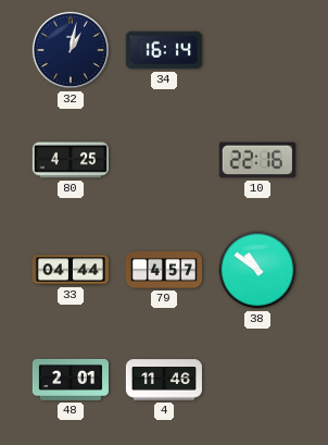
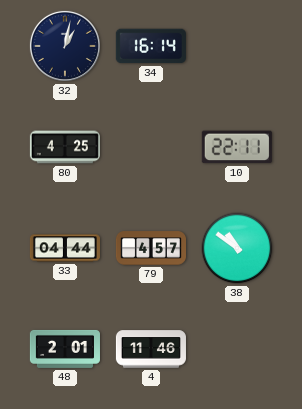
10: 22:16 -> 22:11
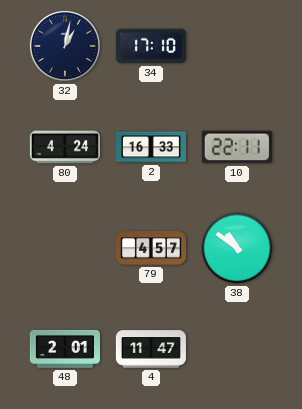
34: 16:14 -> 17:10
80: 4:25 -> 4:24
2: none -> 16:33
33: 04:44 -> none
4: 11:46 -> 11:47
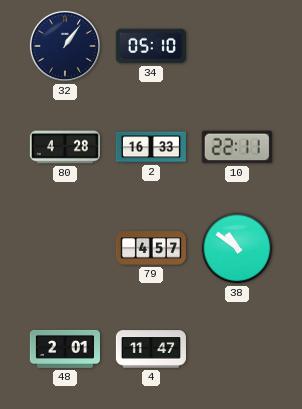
32: 1:02 -> 1:06
34: 17:10 -> 05:10
80: 4:24 -> 4:28
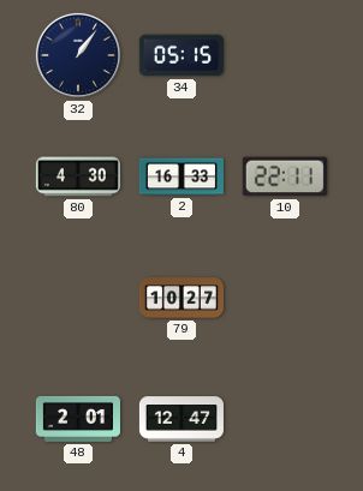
34: 05:10 -> 05:15
80: 4:28 -> 4:30
79: 4:57 -> 10:27
38: 10:51 -> none
4: 11:47 -> 12:47
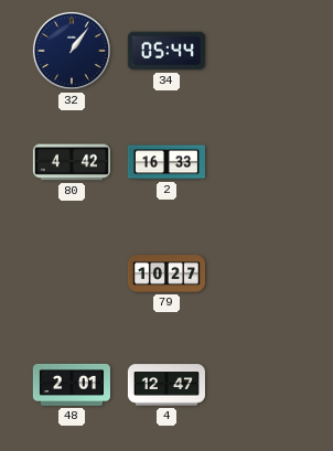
34: 05:15 -> 05:44
80: 4:30 -> 4:42
10: 22:11 -> none
